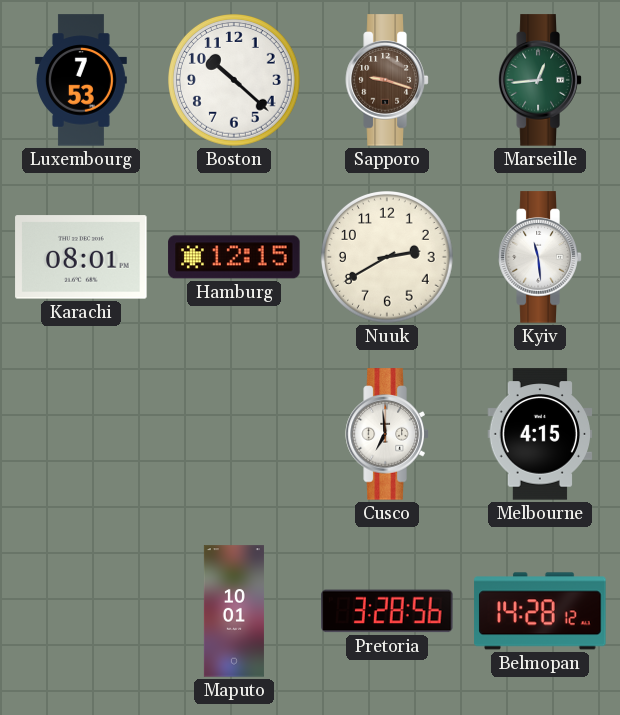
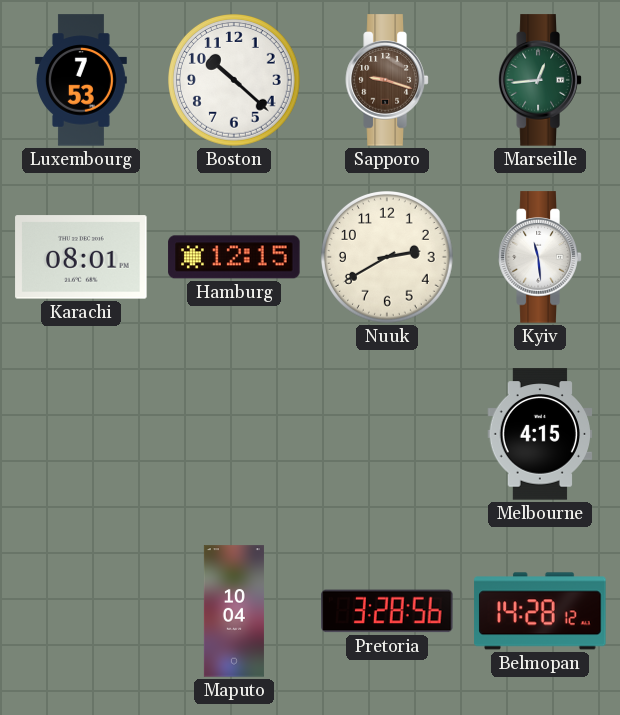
Cusco: 6:59 -> none
Maputo: 10:01 -> 10:04
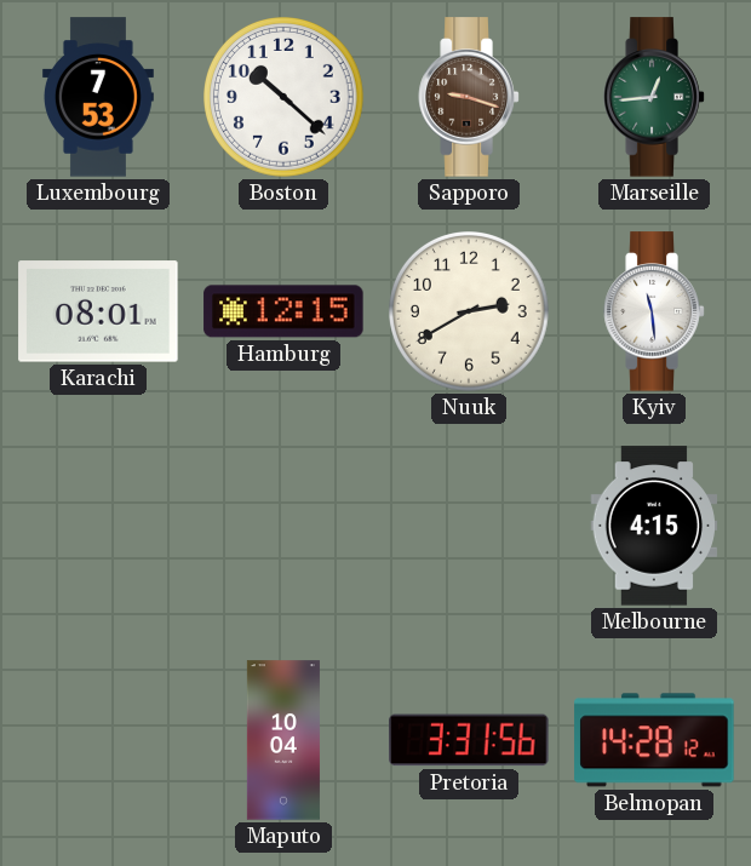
Pretoria: 3:28 -> 3:31
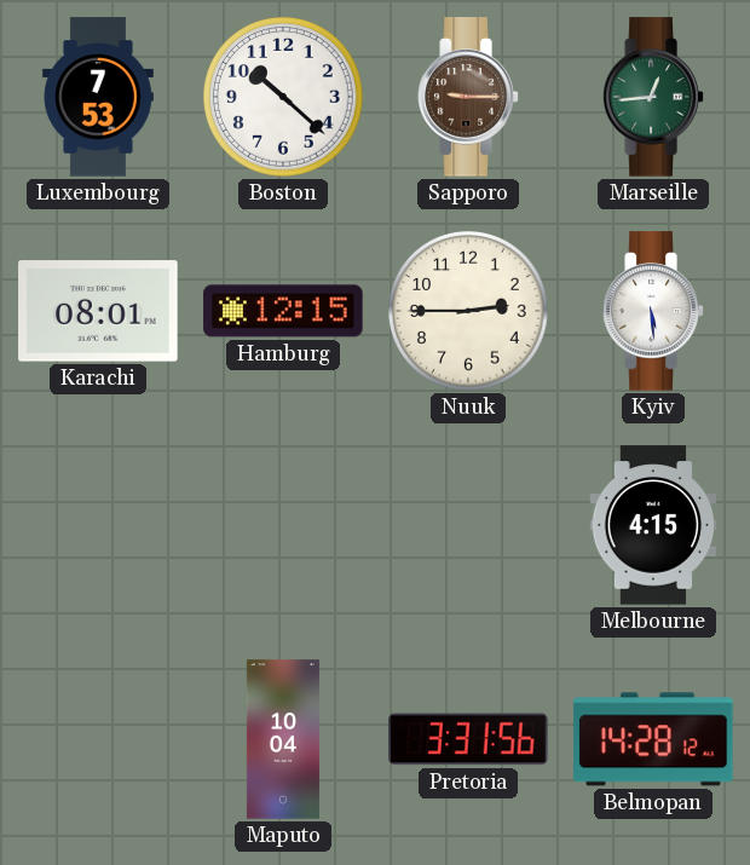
Sapporo: 9:18 -> 9:15
Nuuk: 2:40 -> 2:45
Kyiv: 11:29 -> 5:29
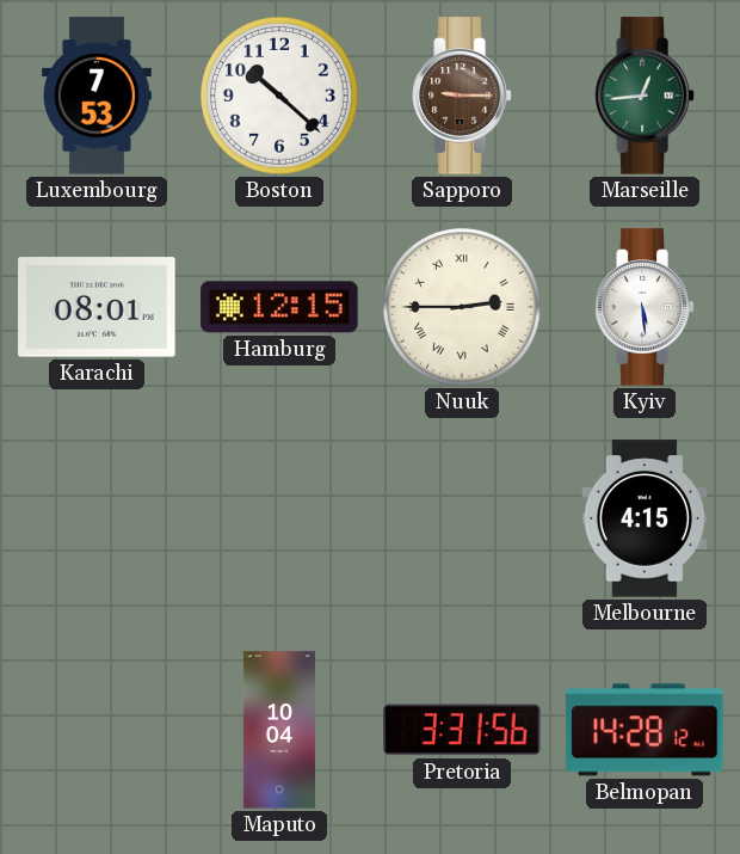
Nuuk numerals: Arabic -> Roman
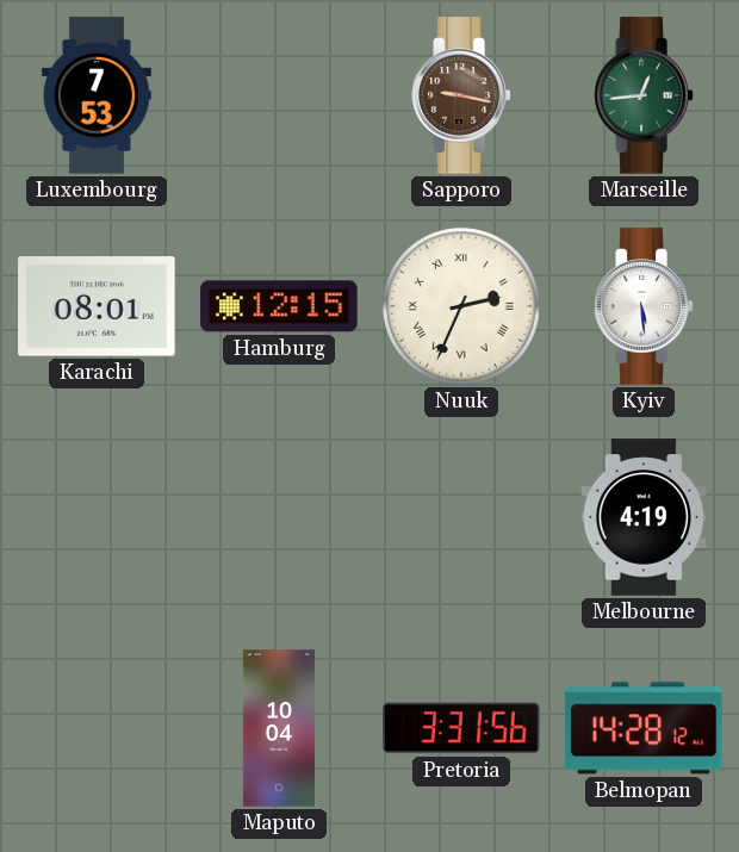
Boston: 10:22 -> none
Sapporo: 9:15 -> 9:17
Nuuk: 2:45 -> 2:34
Melbourne: 4:15 -> 4:19
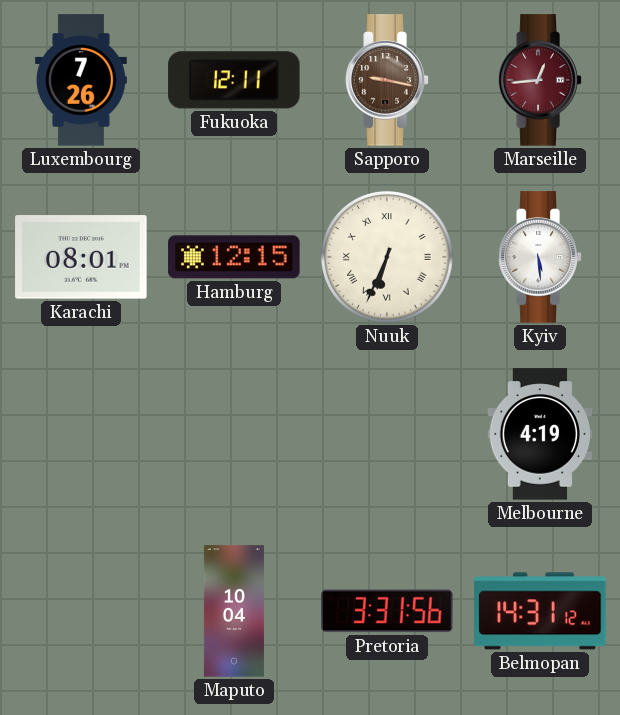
Luxembourg: 7:53 -> 7:26
Fukuoka: none -> 12:11
Marseille dial: green -> burgundy
Nuuk: 2:34 -> 6:34
Belmopan: 14:28 -> 14:31
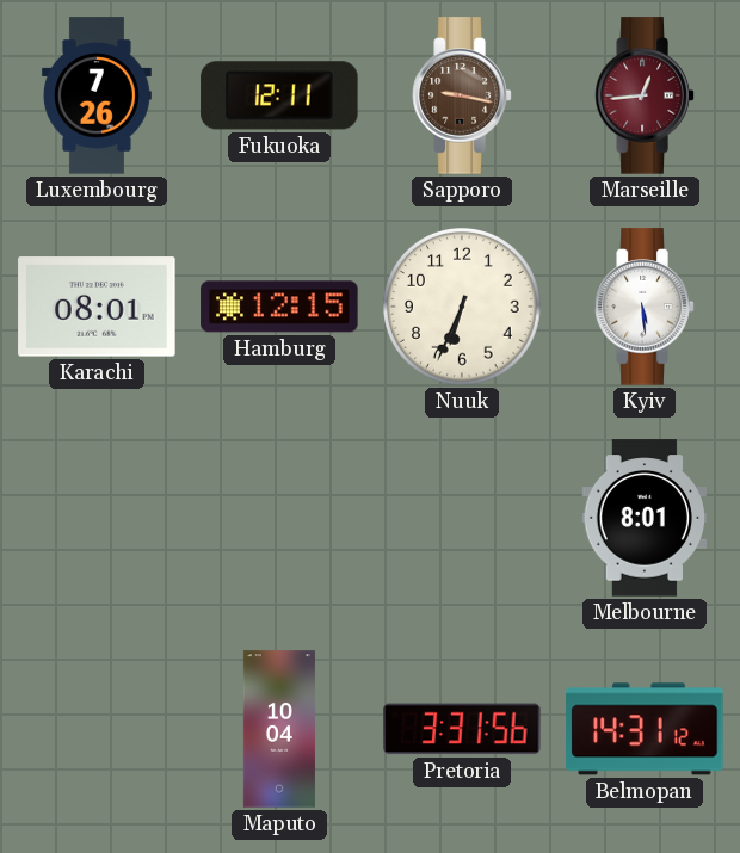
Nuuk numerals: Roman -> Arabic
Melbourne: 4:19 -> 8:01
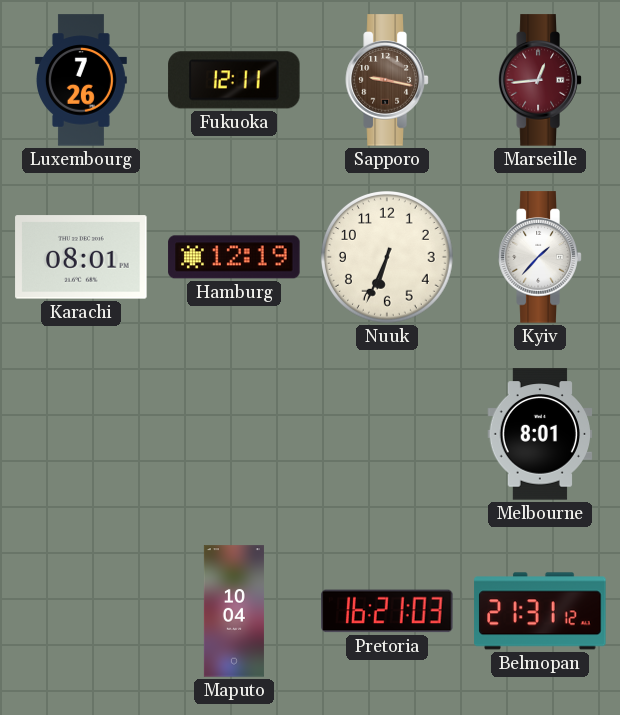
Hamburg: 12:15 -> 12:19
Kyiv: 5:29 -> 1:37
Pretoria: 3:31 -> 16:21
Belmopan: 14:31 -> 21:31
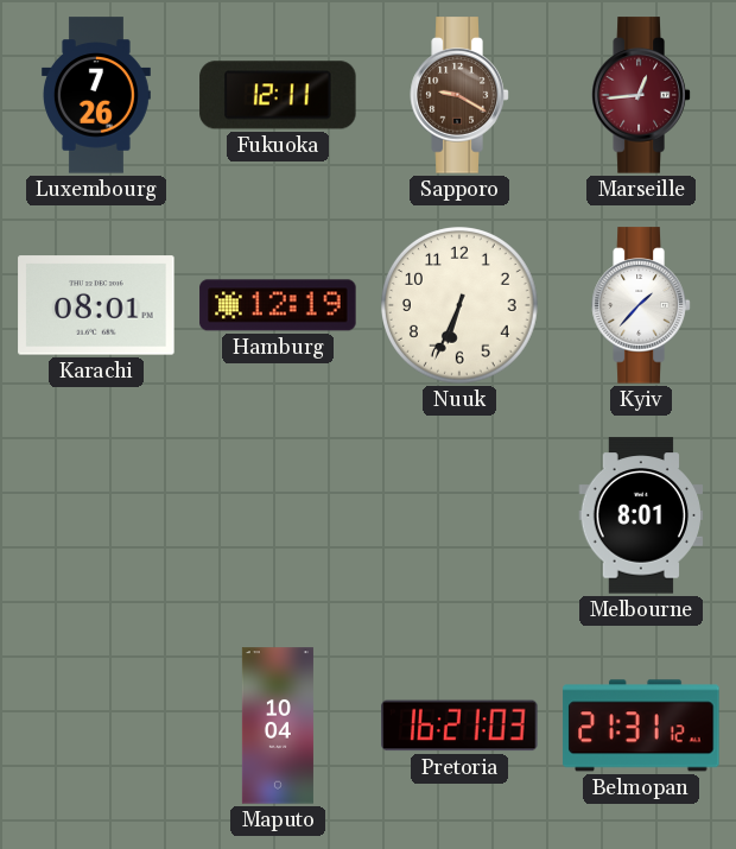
Sapporo: 9:17 -> 9:20
